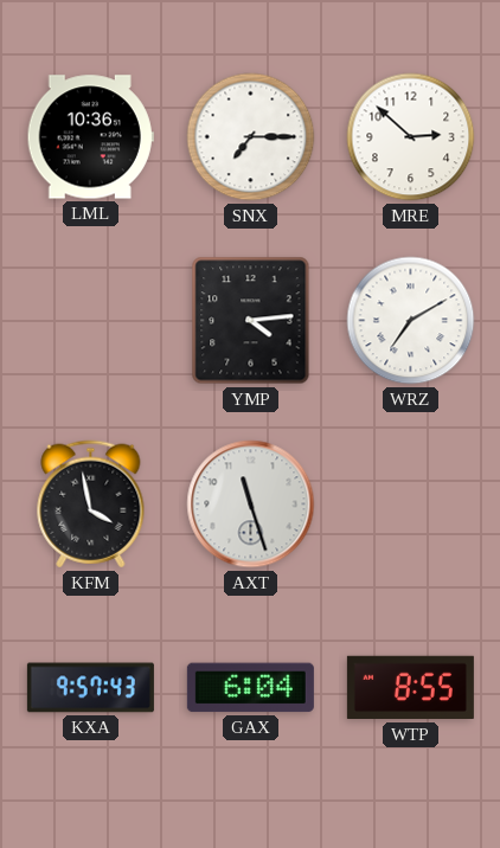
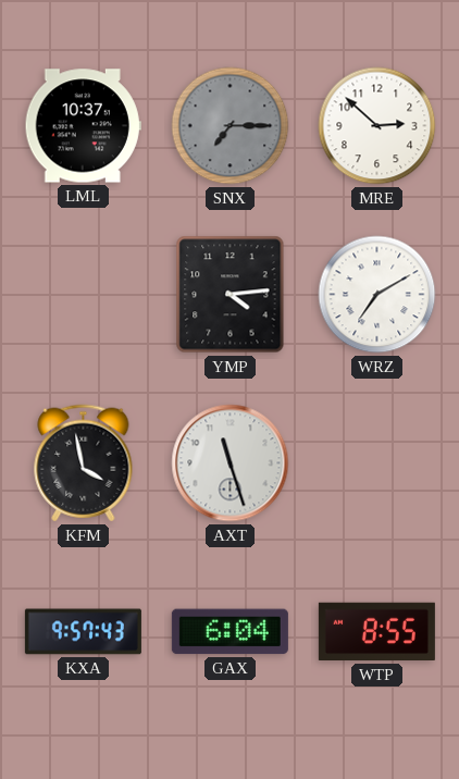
LML: 10:36 -> 10:37
SNX dial: white -> grey
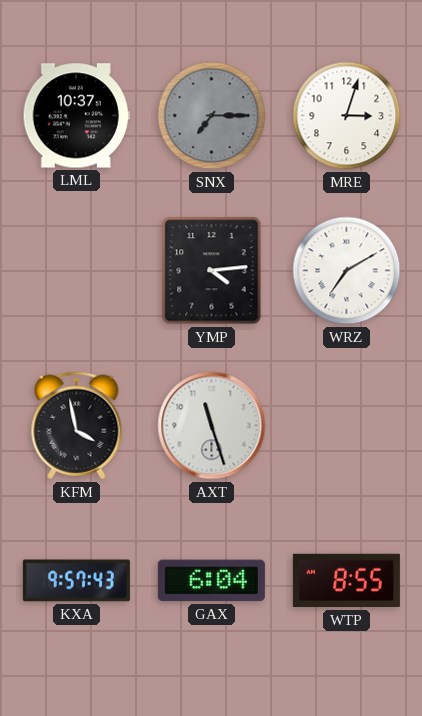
MRE: 2:52 -> 3:03
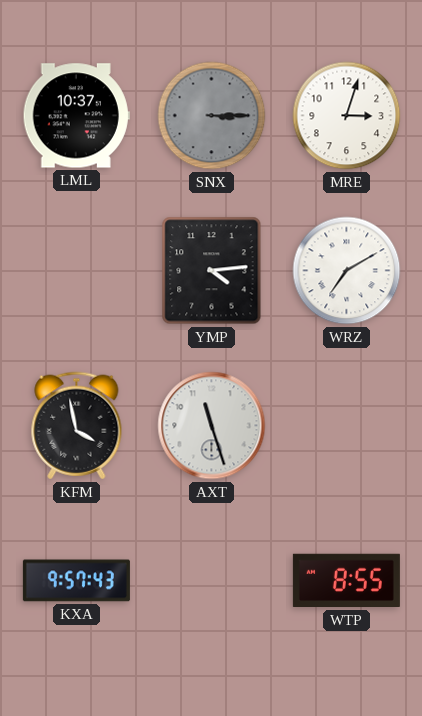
SNX: 7:15 -> 3:15
GAX: 6:04 -> none
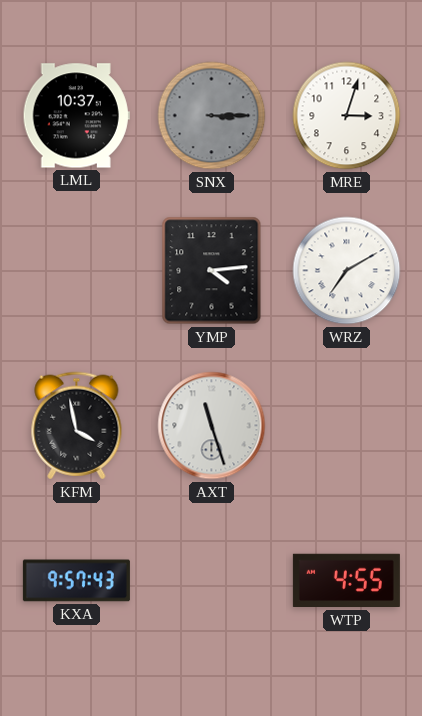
WTP: 8:55 -> 4:55
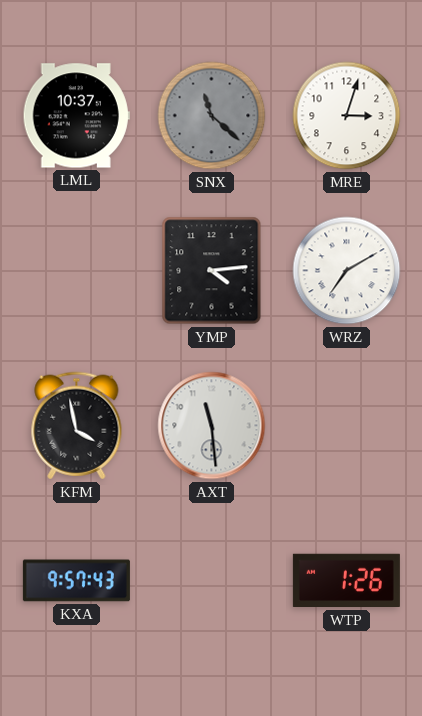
SNX: 3:15 -> 11:22
AXT: 11:27 -> 11:29
WTP: 4:55 -> 1:26
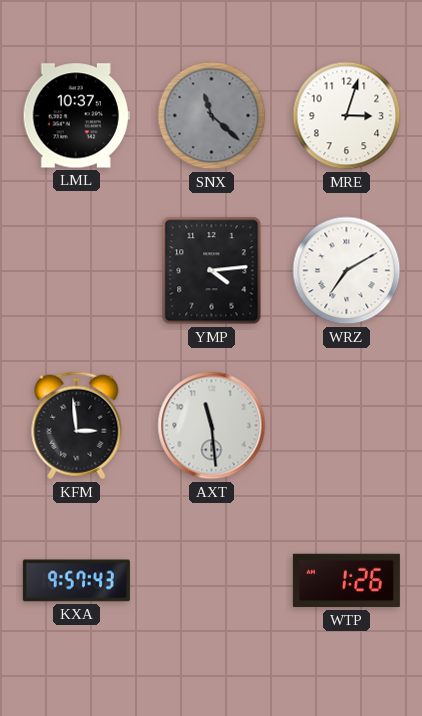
KFM: 3:58 -> 2:59
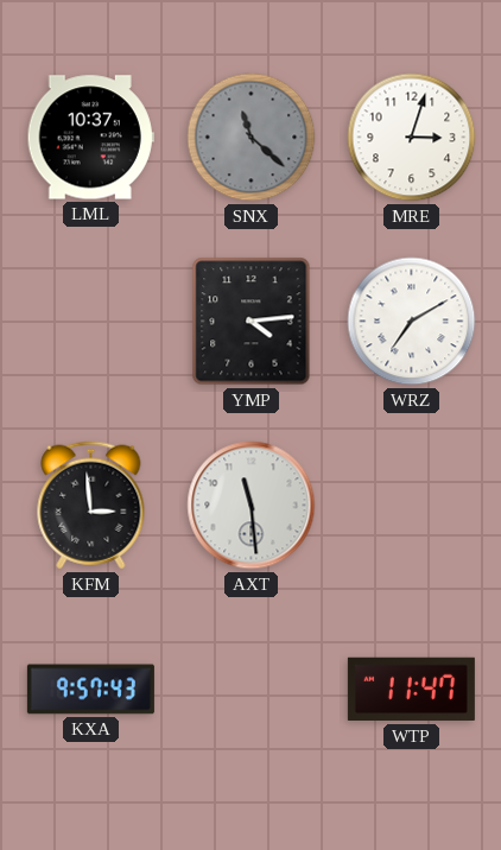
WTP: 1:26 -> 11:47
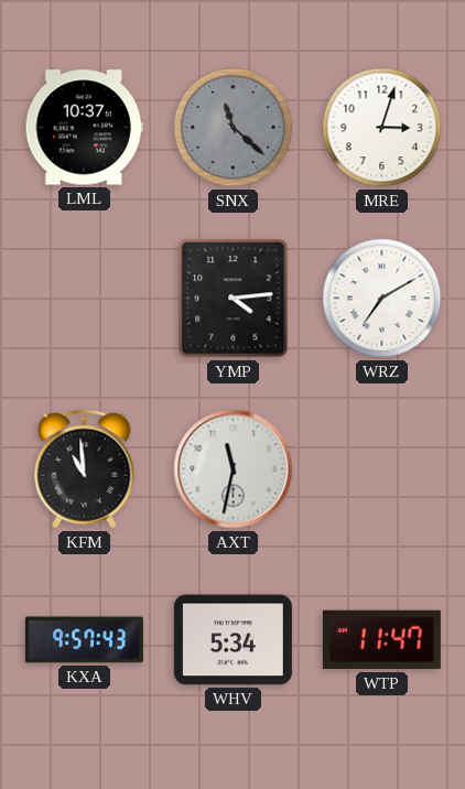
KFM: 2:59 -> 10:59
AXT: 11:29 -> 11:32
WHV: none -> 5:34
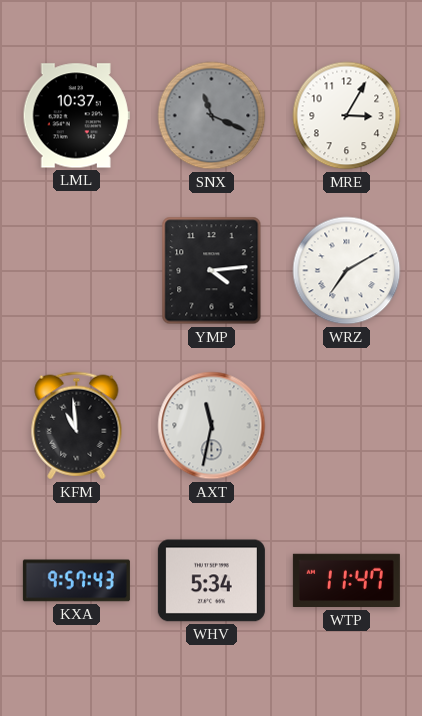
SNX: 11:22 -> 11:19
MRE: 3:03 -> 3:05
